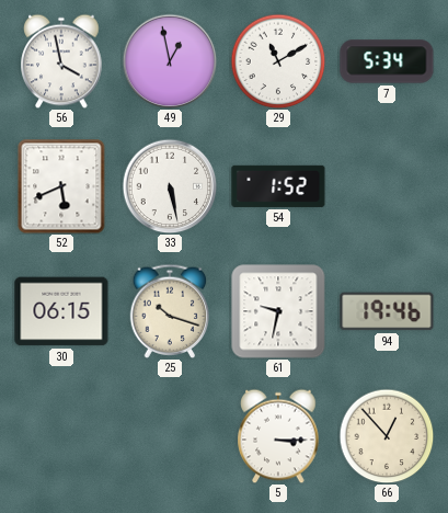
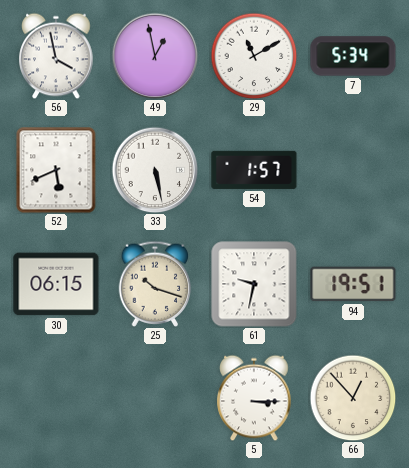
54: 1:52 -> 1:57
94: 19:46 -> 19:51
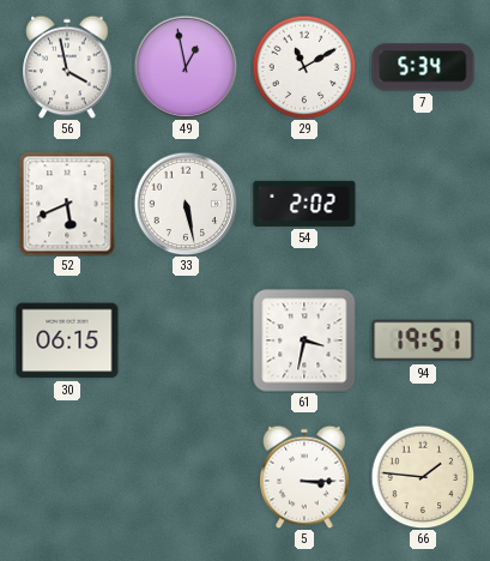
54: 1:57 -> 2:02
25: 10:18 -> none
61: 9:32 -> 3:32
66: 12:53 -> 1:46
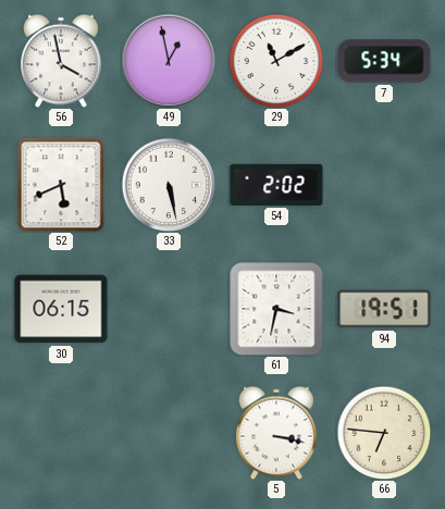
5: 3:15 -> 3:17
66: 1:46 -> 6:46
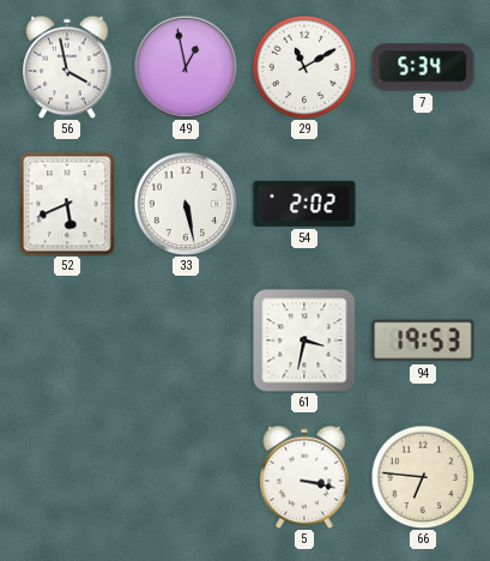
30: 06:15 -> none
94: 19:51 -> 19:53
